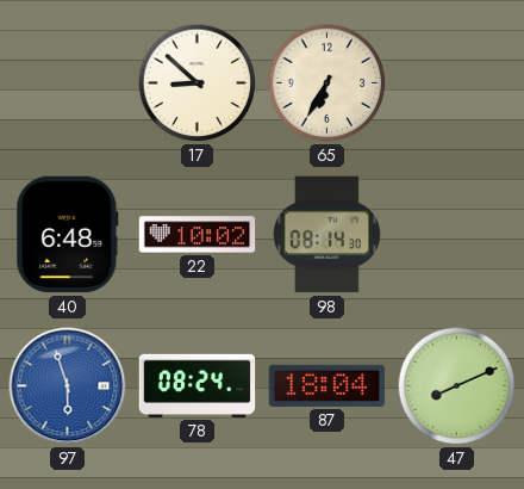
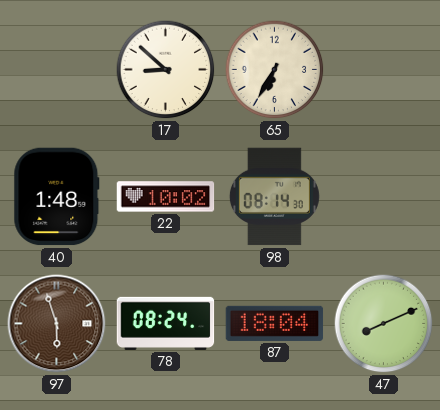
40: 6:48 -> 1:48
97 dial: blue -> brown
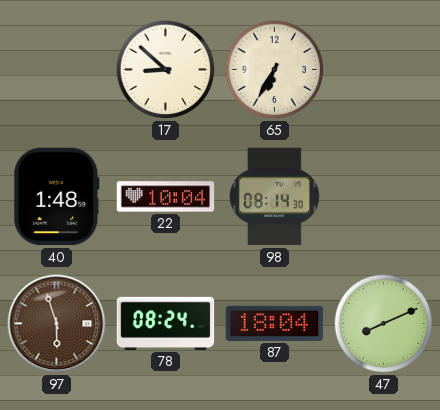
22: 10:02 -> 10:04
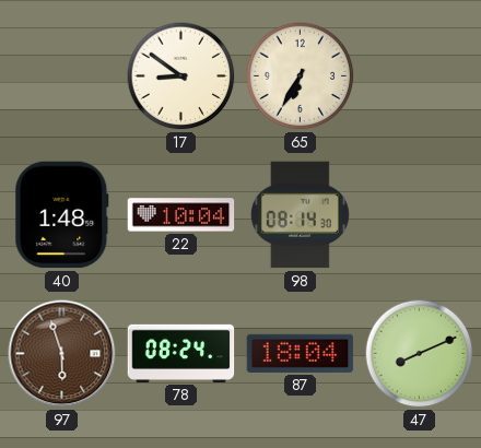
17: 8:52 -> 8:51
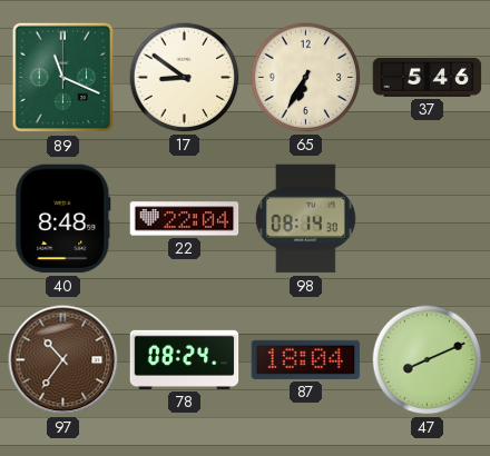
89: none -> 11:19
37: none -> 5:46
40: 1:48 -> 8:48
22: 10:04 -> 22:04
97: 5:57 -> 10:36
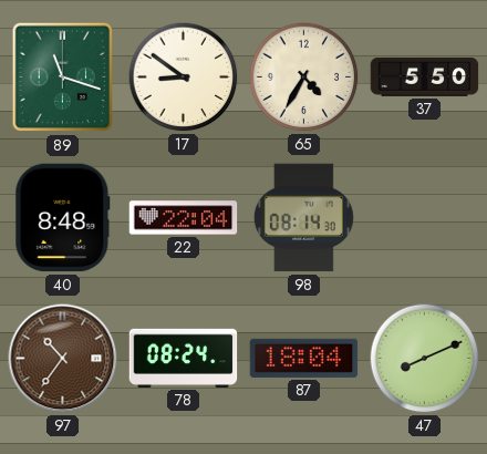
89: 11:19 -> 11:18
65: 6:35 -> 4:35
37: 5:46 -> 5:50
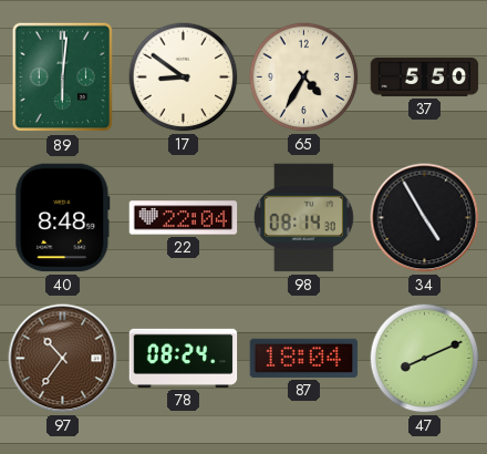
89: 11:18 -> 6:01
34: none -> 4:55
